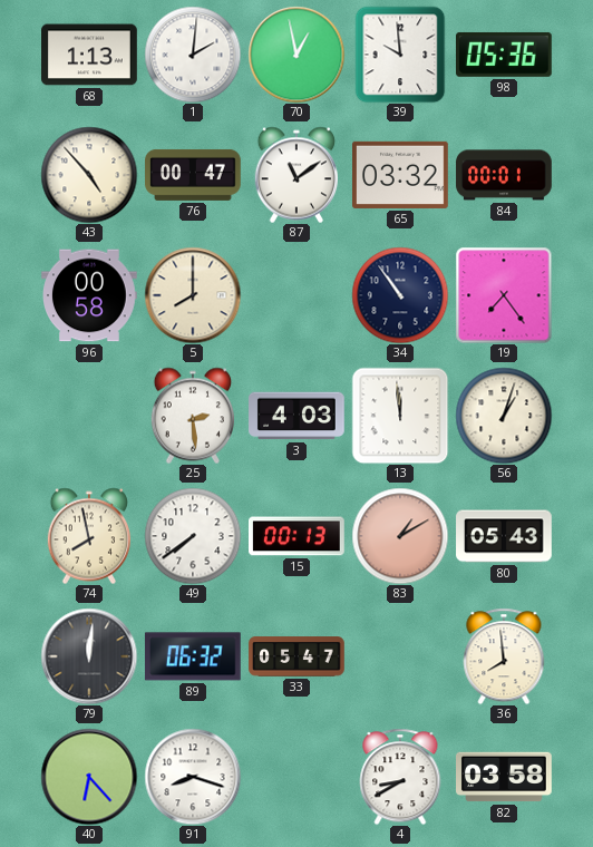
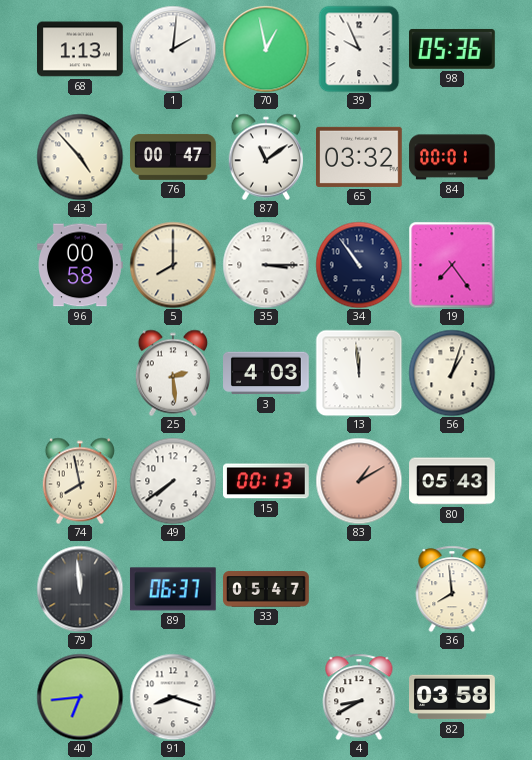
39: 9:59 -> 9:56
35: none -> 3:15
79: 12:01 -> 11:59
89: 06:32 -> 06:37
40: 6:23 -> 6:44
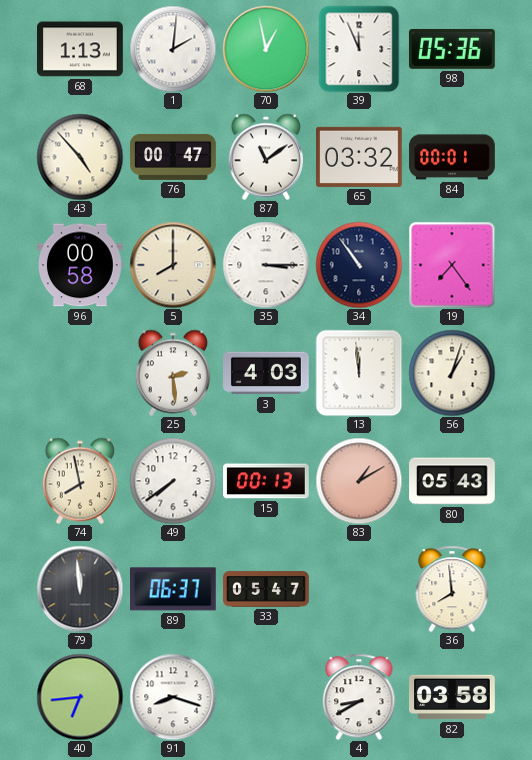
39: 9:56 -> 11:56
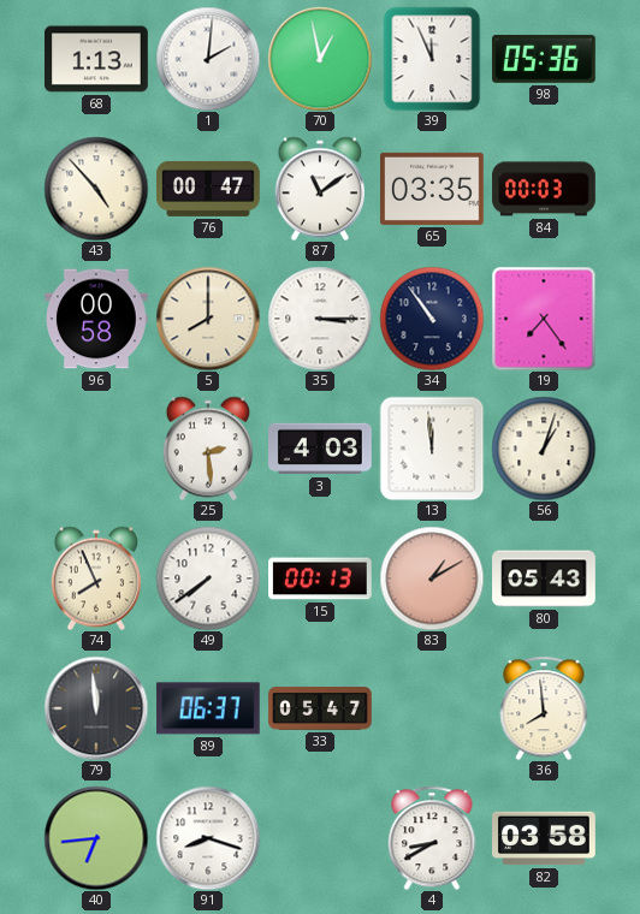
65: 03:32 -> 03:35
84: 00:01 -> 00:03
74: 7:58 -> 7:56
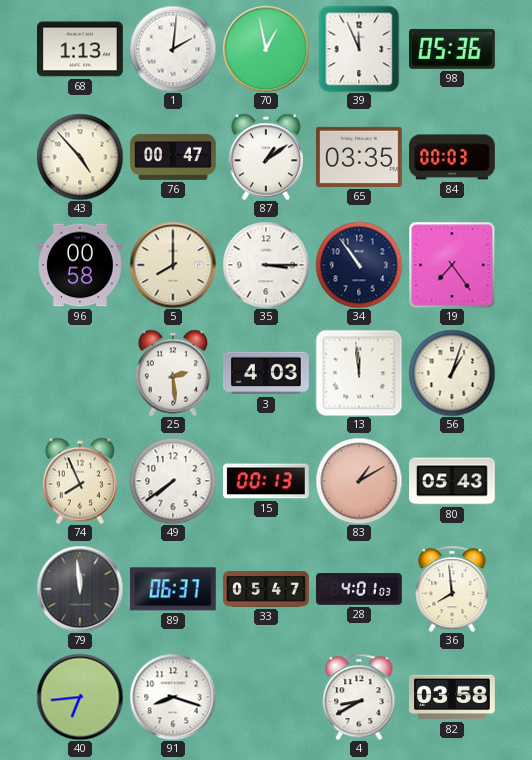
87: 11:09 -> 1:09
28: none -> 4:01
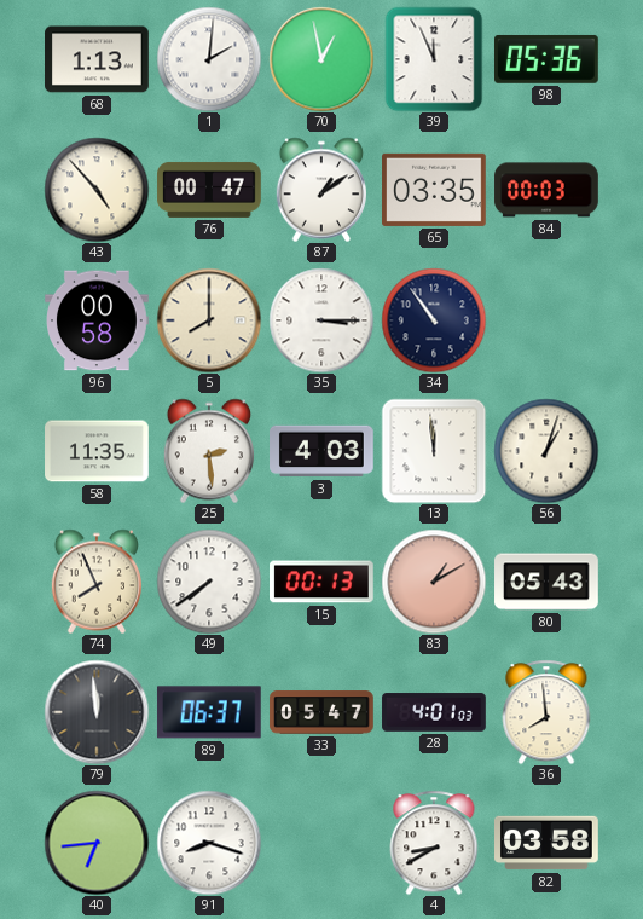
19: 7:24 -> none
58: none -> 11:35
